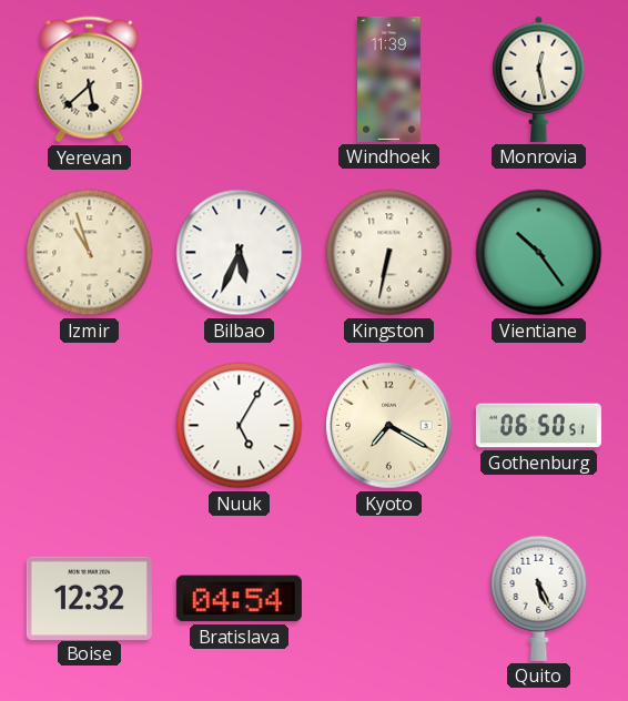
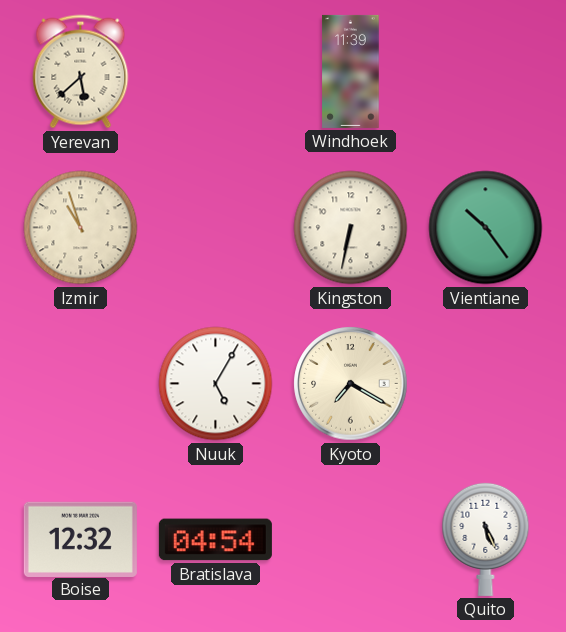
Monrovia: 12:28 -> none
Bilbao: 5:34 -> none
Gothenburg: 06:50 -> none
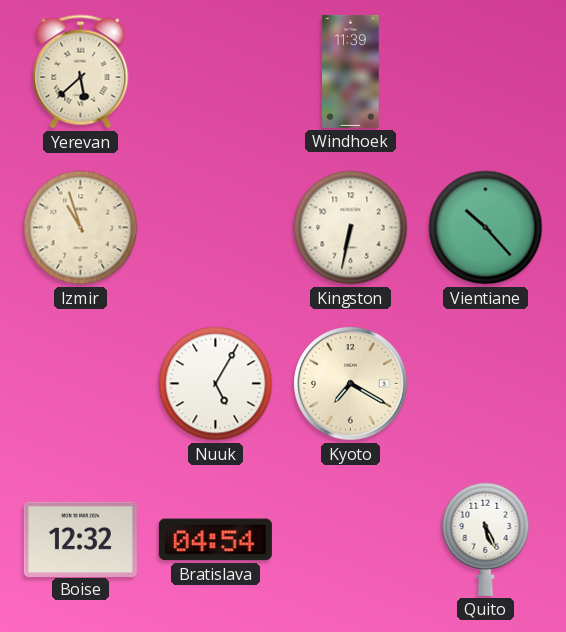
Vientiane: 10:24 -> 10:23
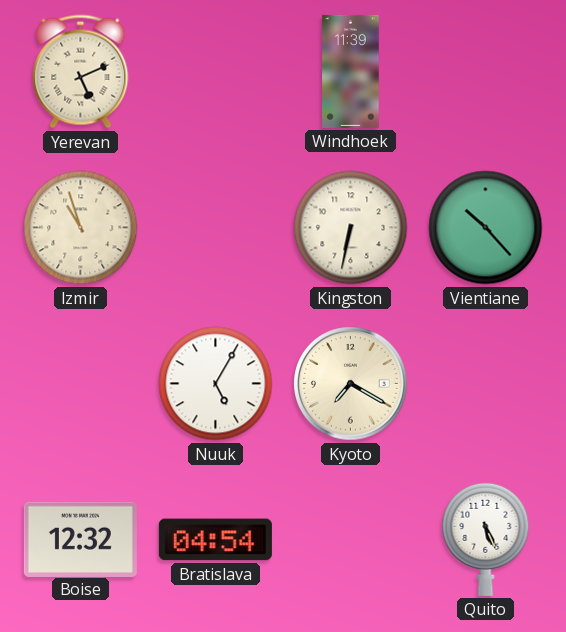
Yerevan: 5:38 -> 5:11
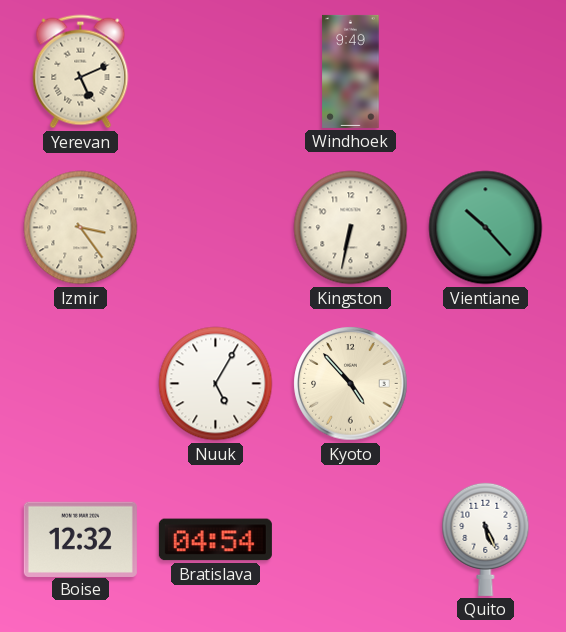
Windhoek: 11:39 -> 9:49
Izmir: 10:57 -> 3:24
Kyoto: 7:20 -> 4:53
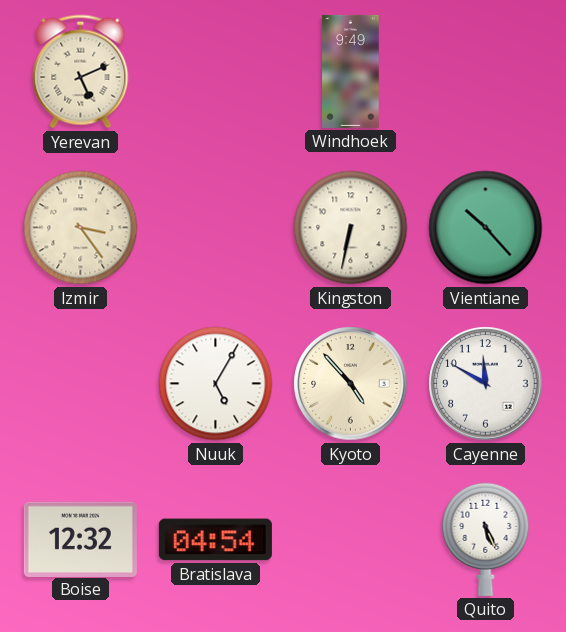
Cayenne: none -> 11:50
